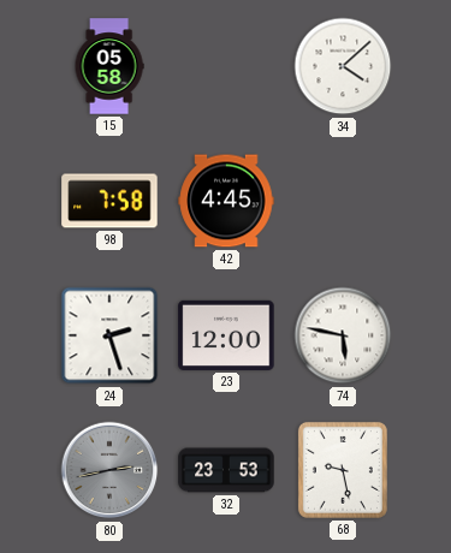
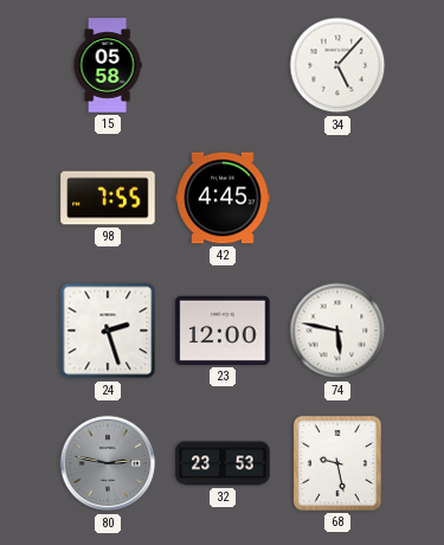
34: 4:08 -> 5:07
98: 7:58 -> 7:55
80: 2:43 -> 2:47
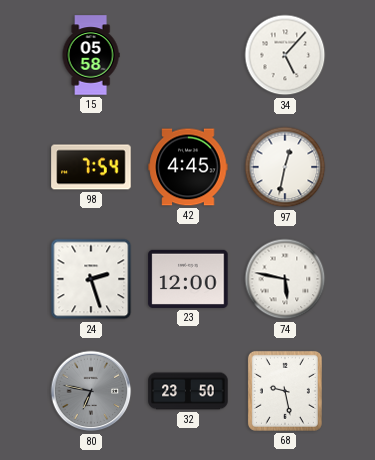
98: 7:55 -> 7:54
97: none -> 12:32
80: 2:47 -> 6:47
32: 23:53 -> 23:50
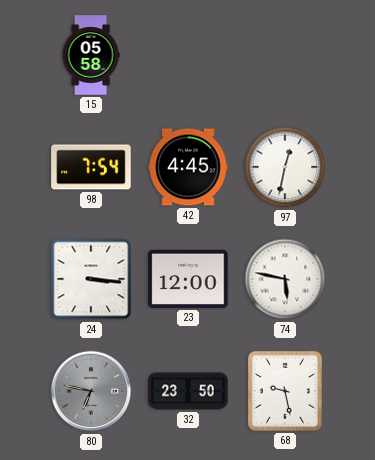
34: 5:07 -> none
24: 2:27 -> 3:16
